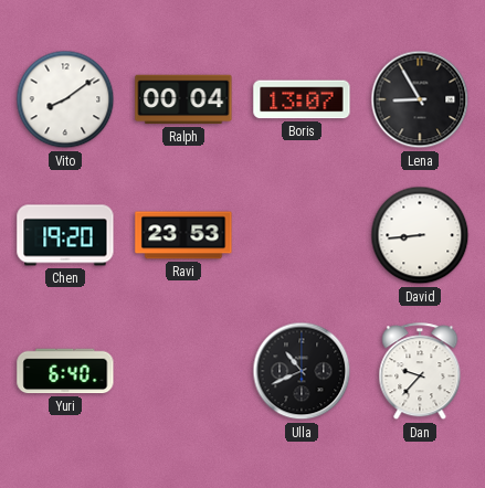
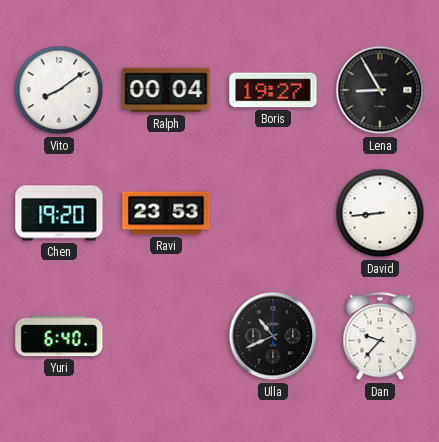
Boris: 13:07 -> 19:27
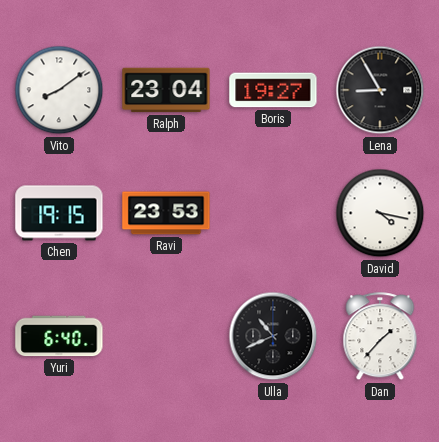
Ralph: 00:04 -> 23:04
Chen: 19:20 -> 19:15
David: 8:44 -> 4:17
Dan: 9:37 -> 1:37
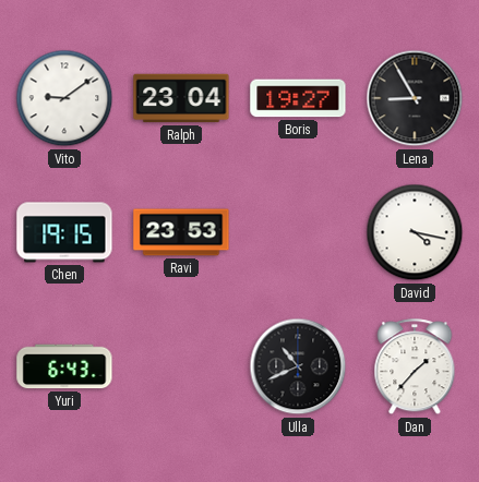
Vito: 8:09 -> 9:09
Yuri: 6:40 -> 6:43
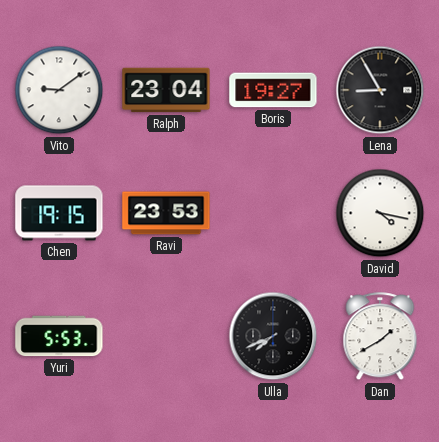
Yuri: 6:43 -> 5:53
Ulla: 10:41 -> 7:41
Dan: 1:37 -> 1:40
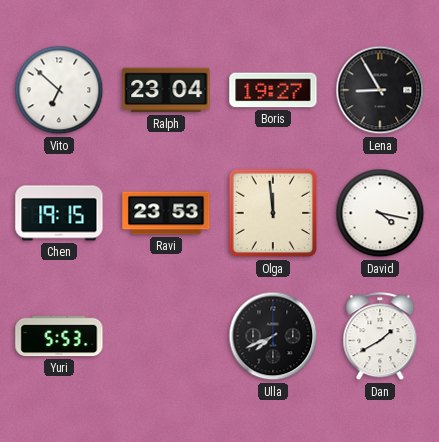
Vito: 9:09 -> 6:52
Olga: none -> 11:59
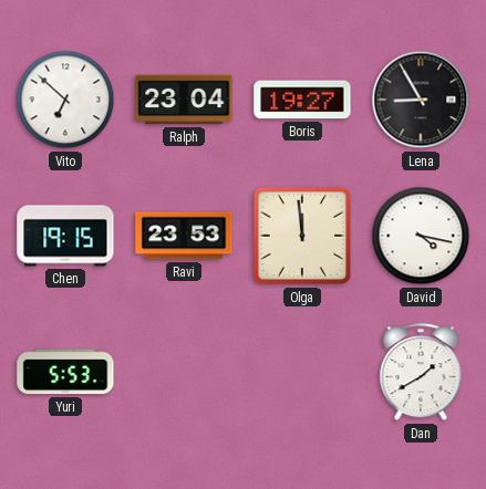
Ulla: 7:41 -> none
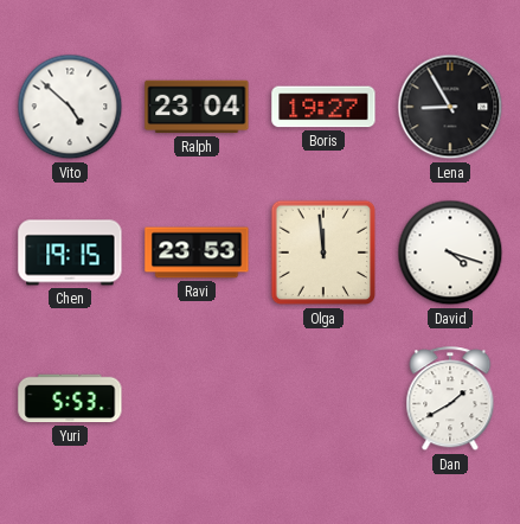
Vito: 6:52 -> 4:52
David: 4:17 -> 4:18
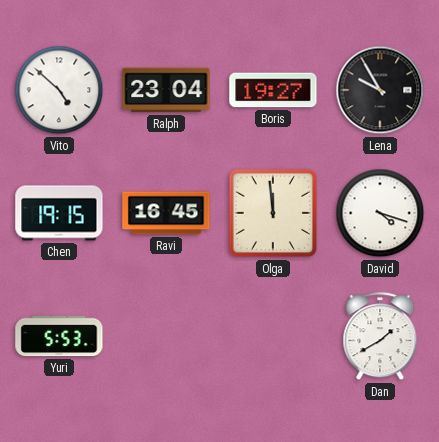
Lena: 8:55 -> 9:55
Ravi: 23:53 -> 16:45
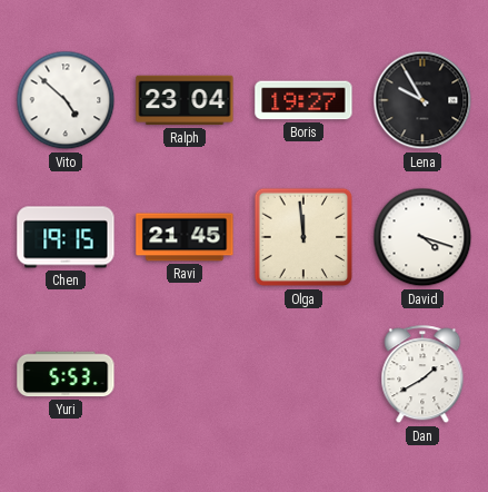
Ravi: 16:45 -> 21:45
